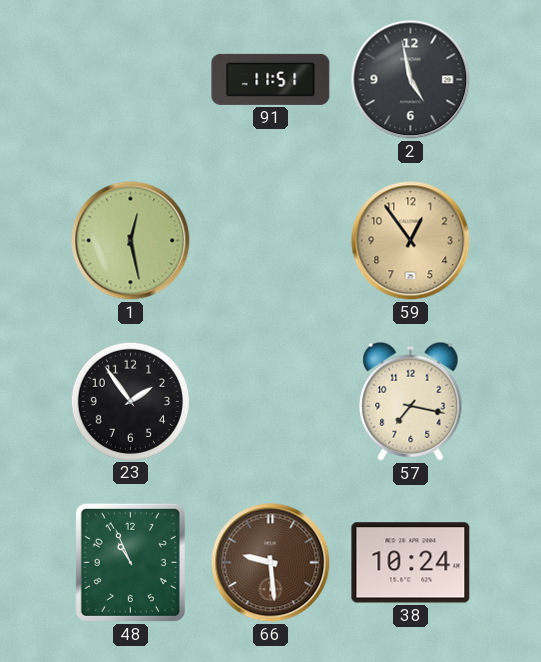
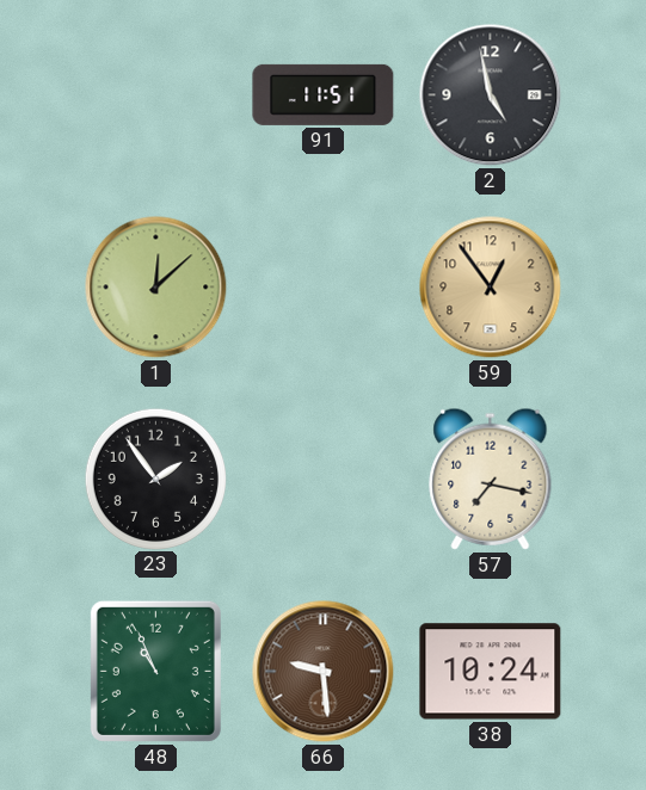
1: 12:28 -> 12:08
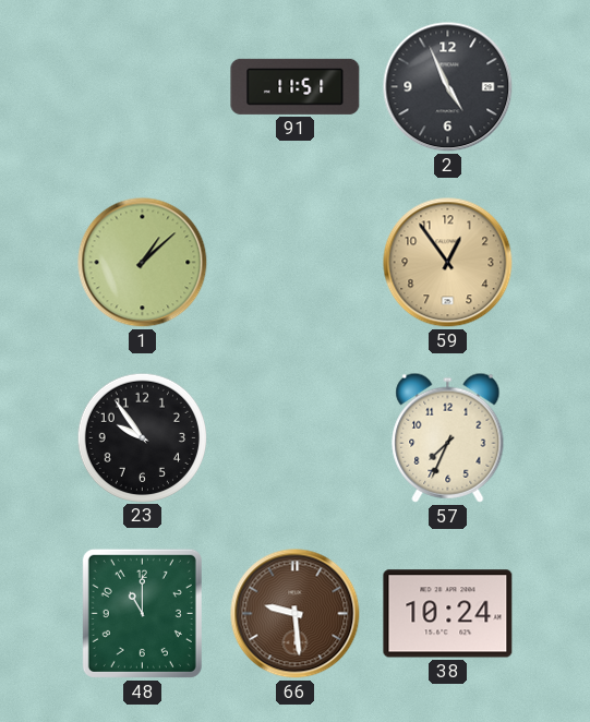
2: 4:58 -> 4:56
1: 12:08 -> 1:08
23: 1:54 -> 9:54
57: 7:17 -> 7:34
48: 10:56 -> 11:00
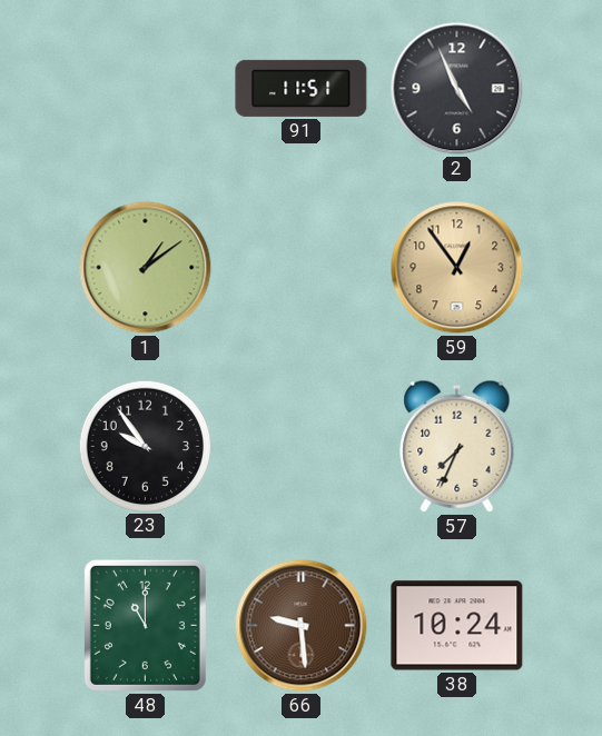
1: 1:08 -> 1:09
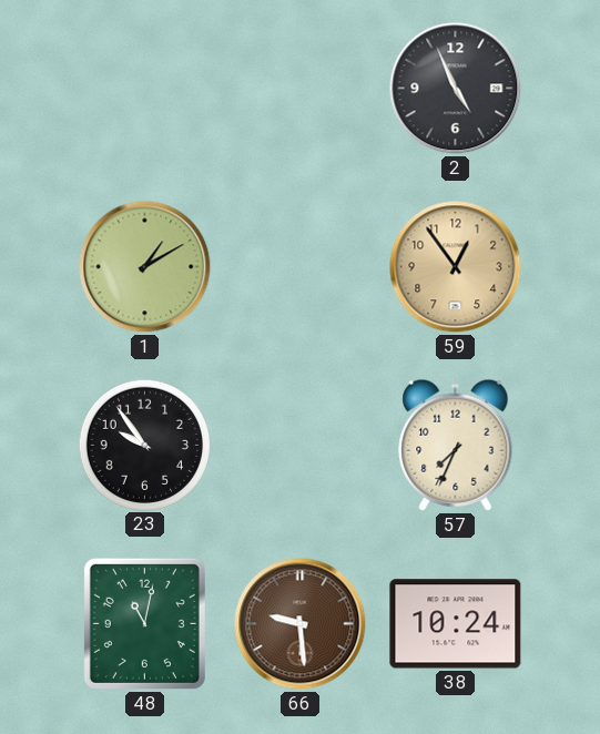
91: 11:51 -> none
1: 1:09 -> 1:10
48: 11:00 -> 11:02
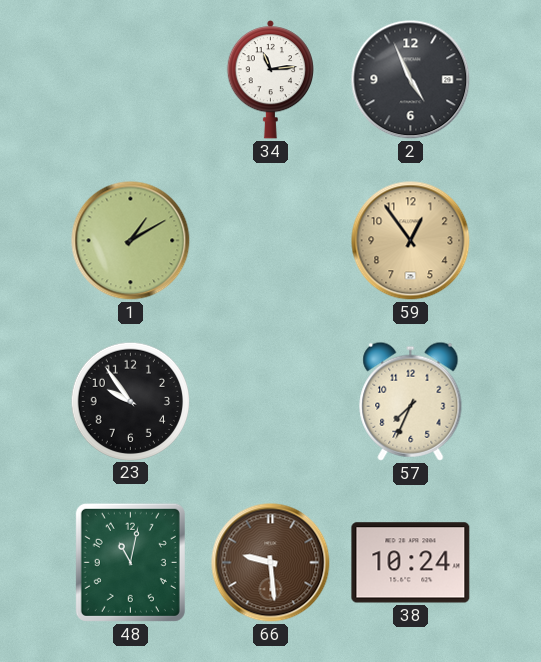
34: none -> 11:14
